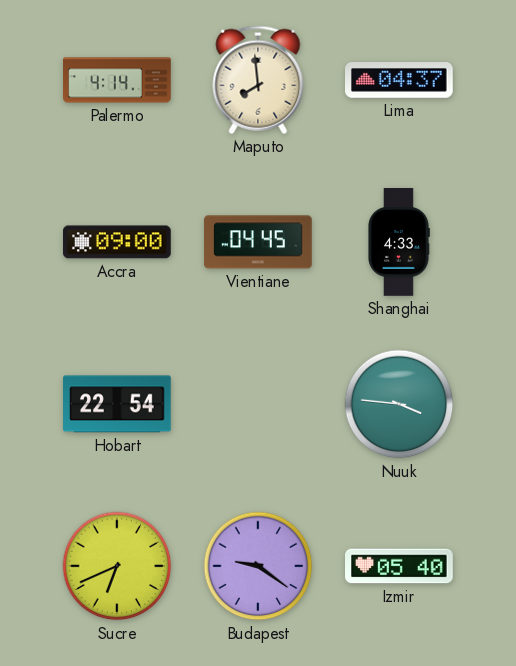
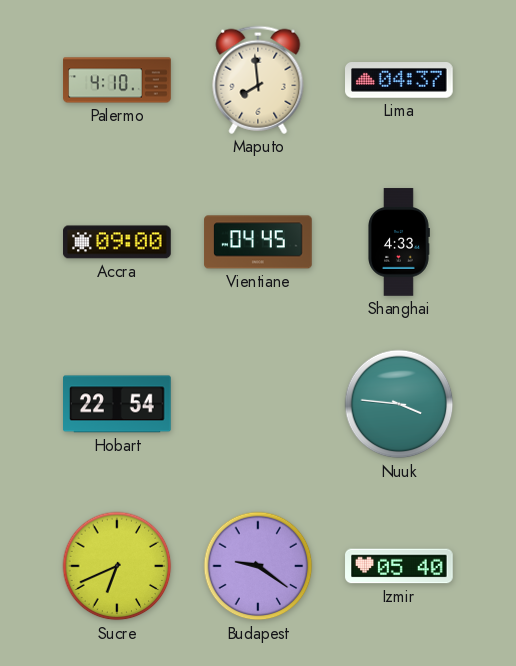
Palermo: 4:14 -> 4:10
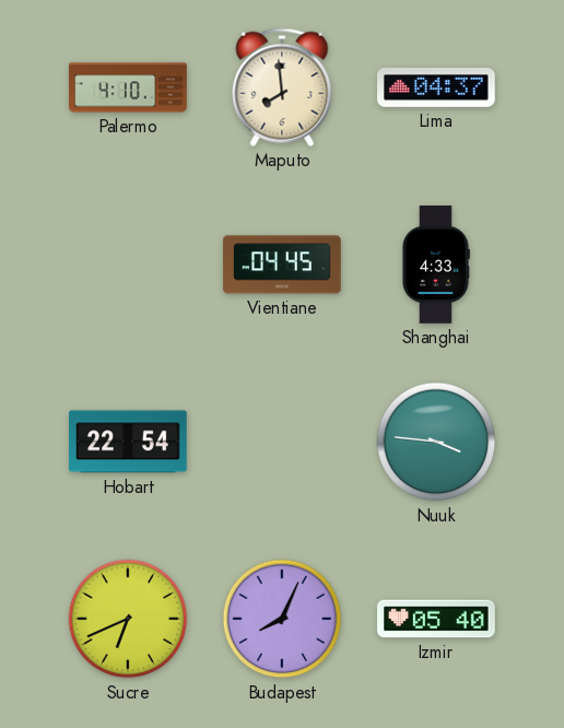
Accra: 09:00 -> none
Budapest: 9:21 -> 8:04
